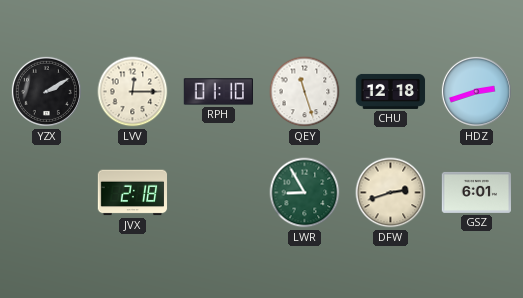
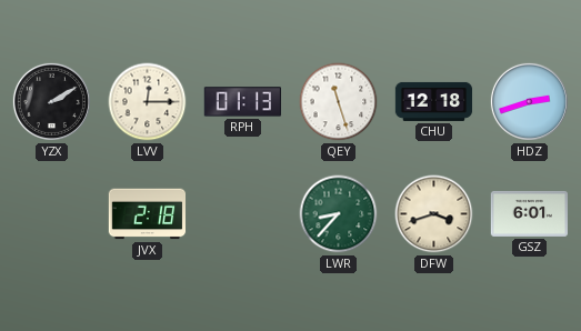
RPH: 01:10 -> 01:13
LWR: 8:55 -> 8:37
DFW: 2:42 -> 3:42
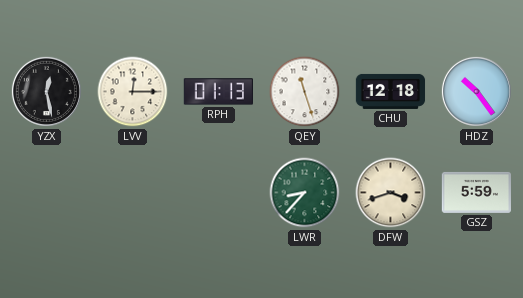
YZX: 2:10 -> 12:28
HDZ: 2:42 -> 10:24
JVX: 2:18 -> none
GSZ: 6:01 -> 5:59
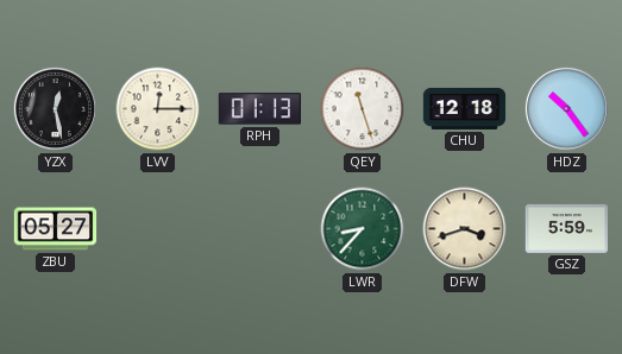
ZBU: none -> 05:27
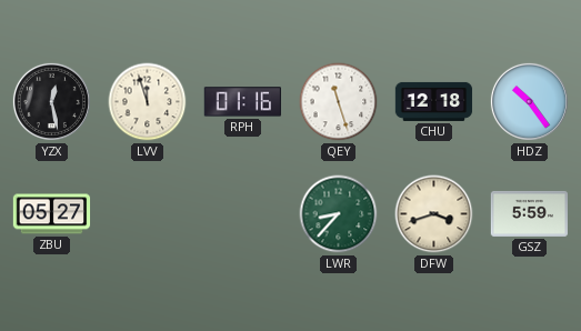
LVV: 12:15 -> 11:57
RPH: 01:13 -> 01:16
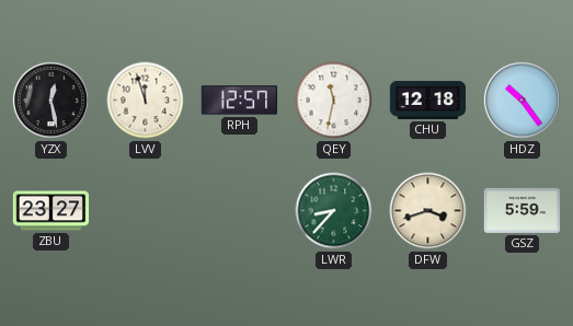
RPH: 01:16 -> 12:57
QEY: 11:27 -> 11:32
ZBU: 05:27 -> 23:27
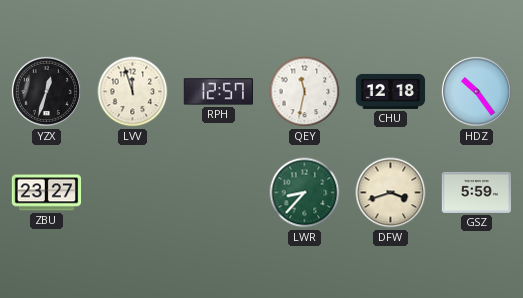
YZX: 12:28 -> 12:33
